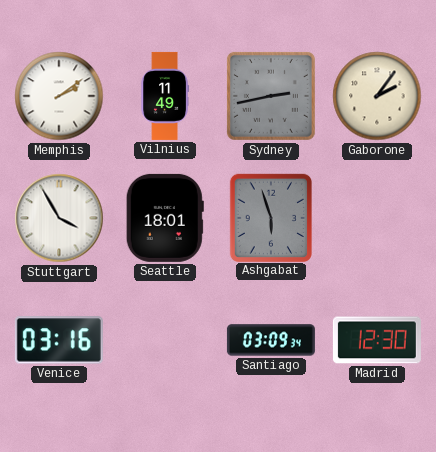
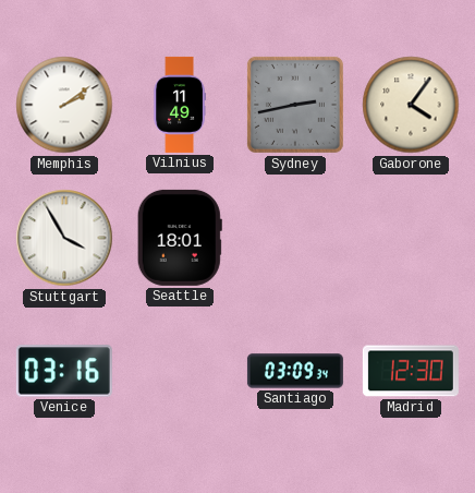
Gaborone: 2:06 -> 4:06
Ashgabat: 5:57 -> none
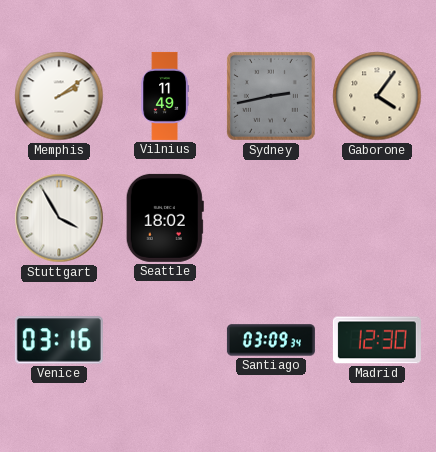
Seattle: 18:01 -> 18:02
